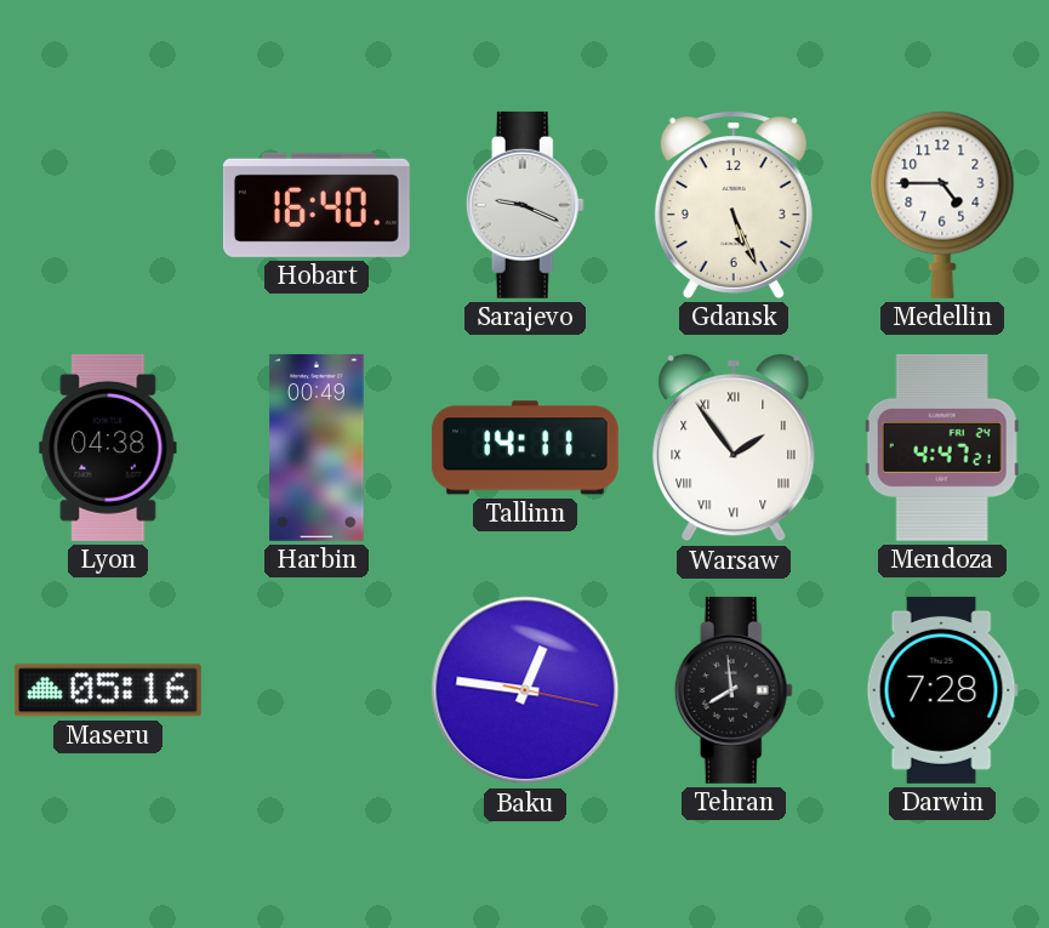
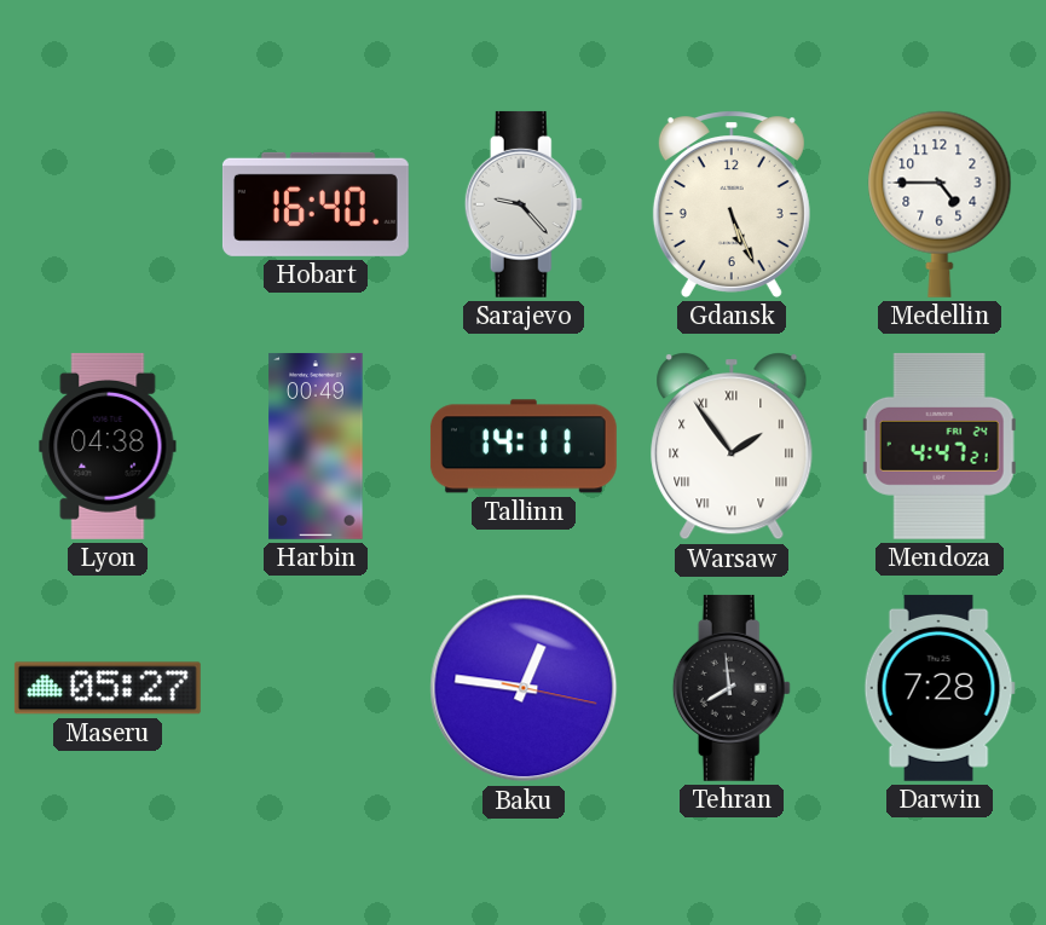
Sarajevo: 9:19 -> 9:23
Maseru: 05:16 -> 05:27
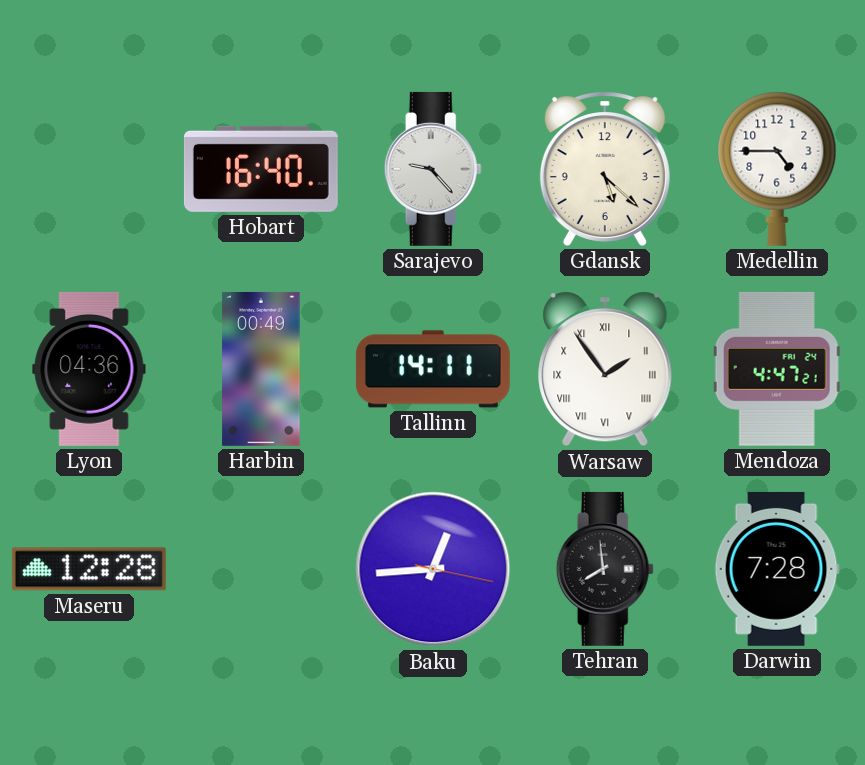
Gdansk: 5:26 -> 5:22
Lyon: 04:38 -> 04:36
Maseru: 05:27 -> 12:28
Baku: 12:46 -> 12:44
